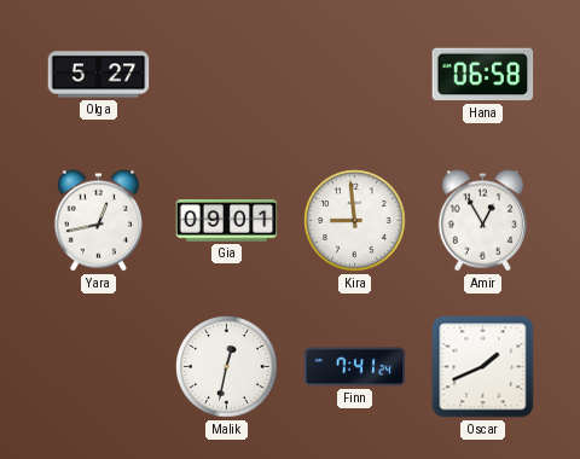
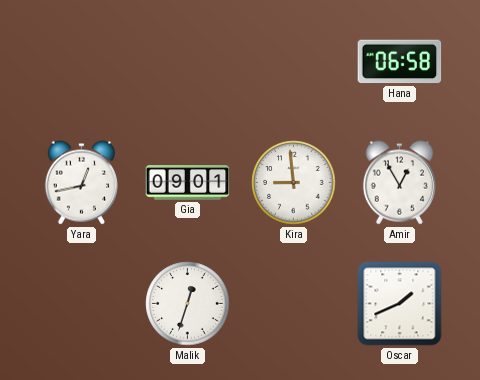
Olga: 5:27 -> none
Malik: 12:32 -> 12:33
Finn: 7:41 -> none
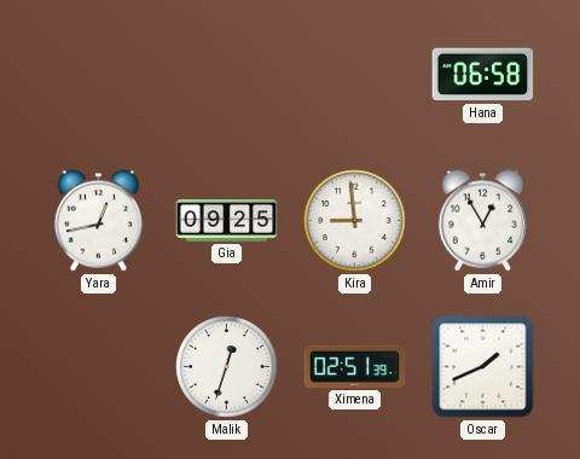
Gia: 09:01 -> 09:25
Ximena: none -> 02:51
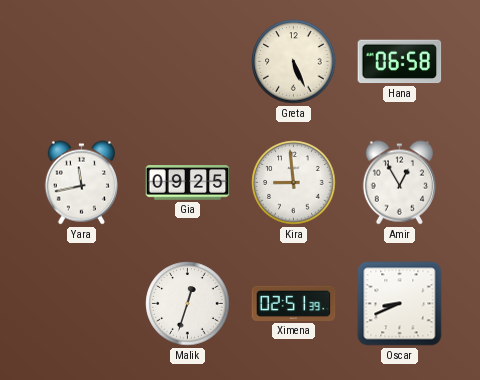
Greta: none -> 5:26
Yara: 12:43 -> 11:43
Oscar: 1:41 -> 8:41
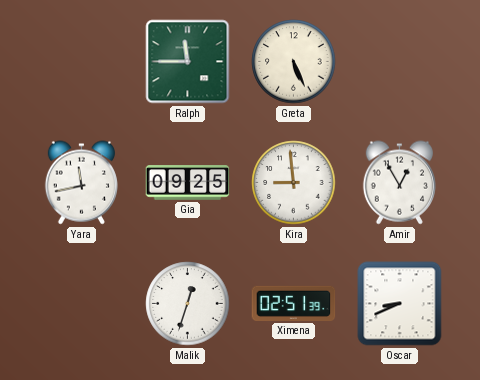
Ralph: none -> 11:45
Hana: 06:58 -> none
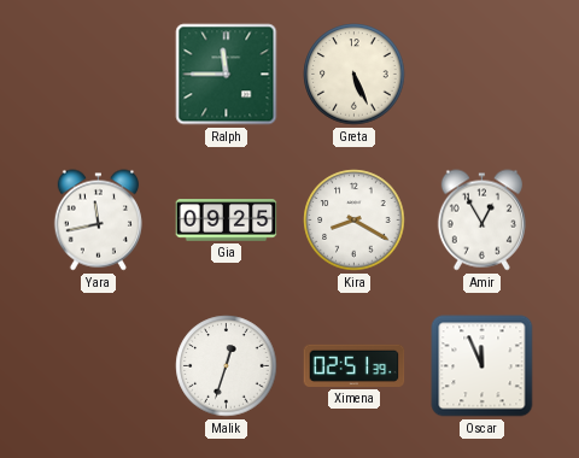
Kira: 8:59 -> 8:20
Oscar: 8:41 -> 11:56
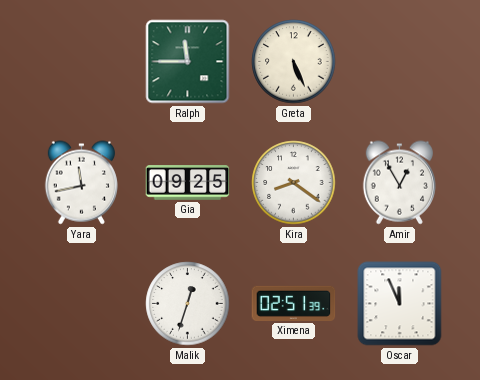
Kira: 8:20 -> 8:21
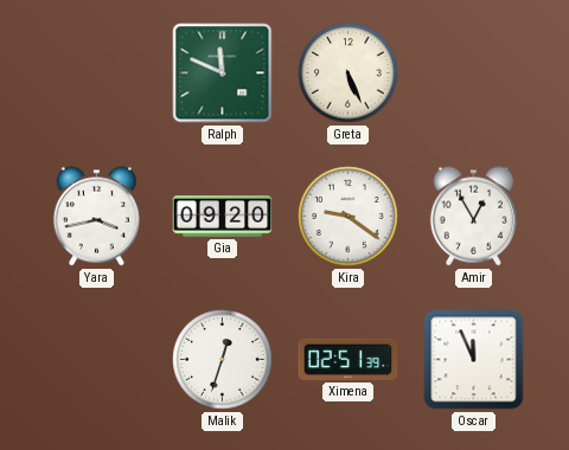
Ralph: 11:45 -> 11:49
Yara: 11:43 -> 3:43
Gia: 09:25 -> 09:20
Kira: 8:21 -> 9:21
